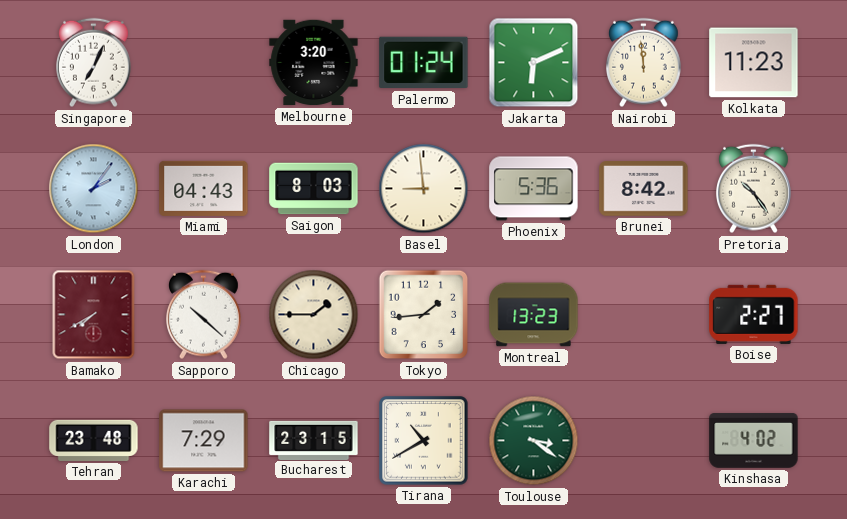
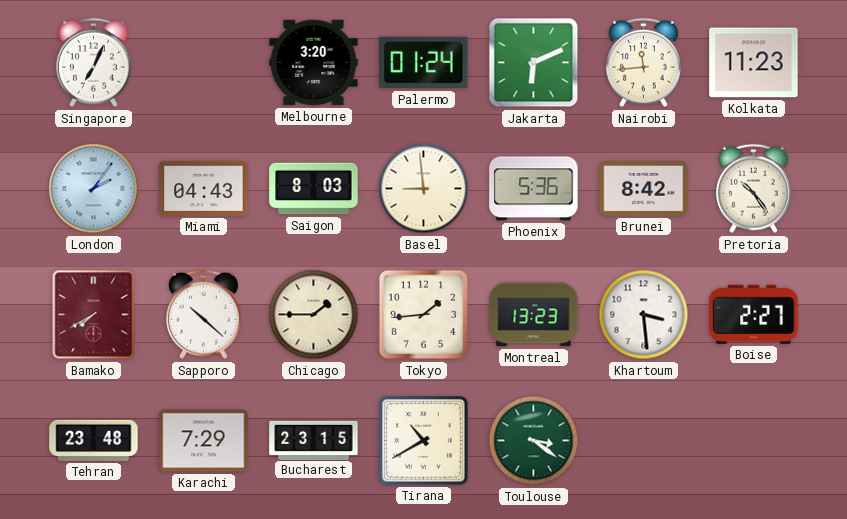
Nairobi: 11:59 -> 11:44
Khartoum: none -> 3:29
Kinshasa: 4:02 -> none
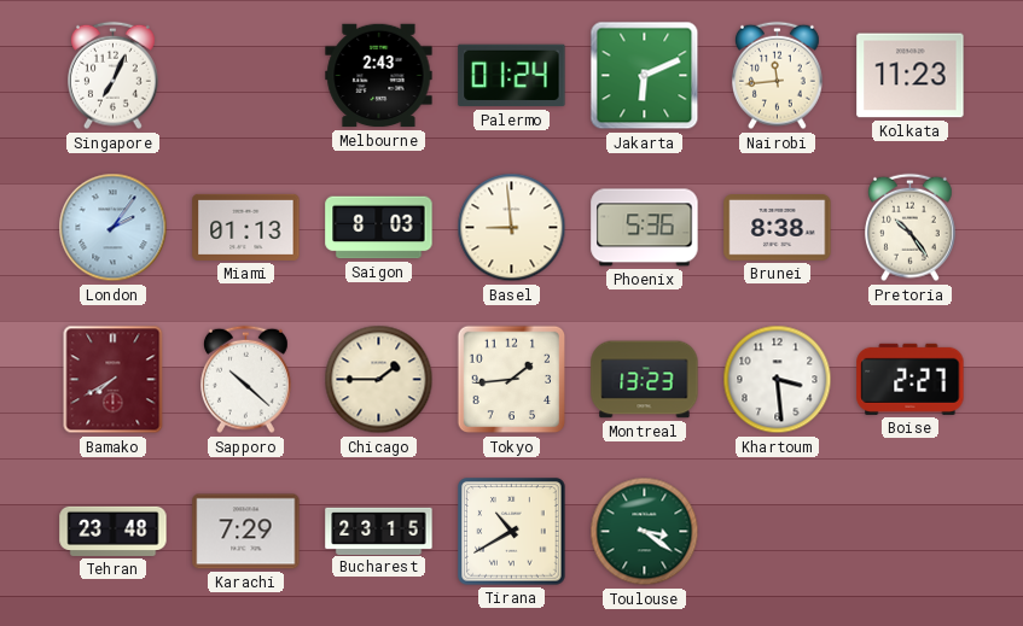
Melbourne: 3:20 -> 2:43
Miami: 04:43 -> 01:13
Brunei: 8:42 -> 8:38
